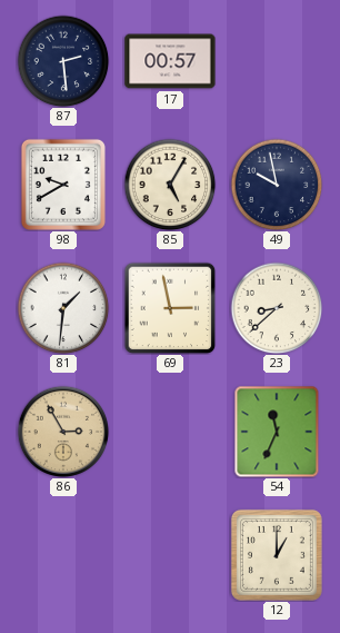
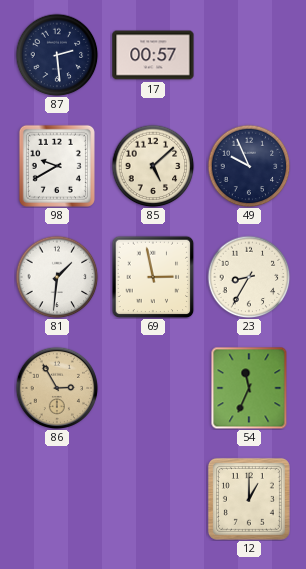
85: 5:05 -> 5:08
49: 9:58 -> 9:56
23: 8:38 -> 8:35
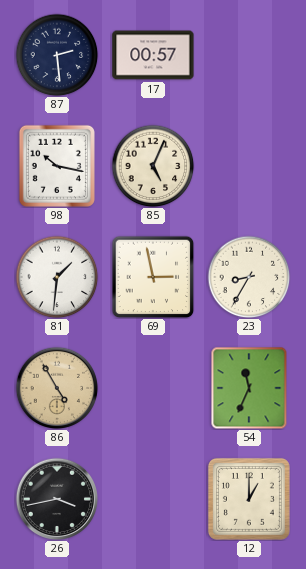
98: 9:40 -> 10:17
85: 5:08 -> 5:04
49: 9:56 -> none
86: 2:55 -> 4:55
26: none -> 3:43
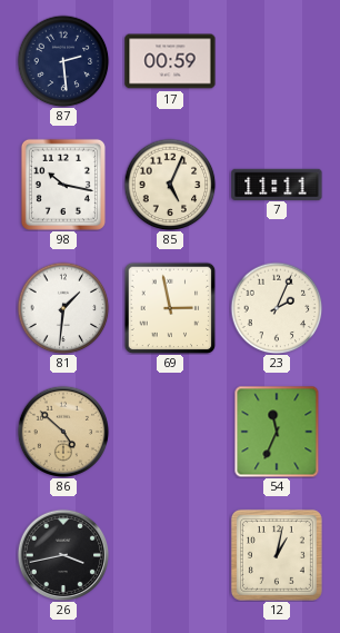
17: 00:57 -> 00:59
7: none -> 11:11
23: 8:35 -> 2:04
86: 4:55 -> 4:52
12: 1:00 -> 1:02
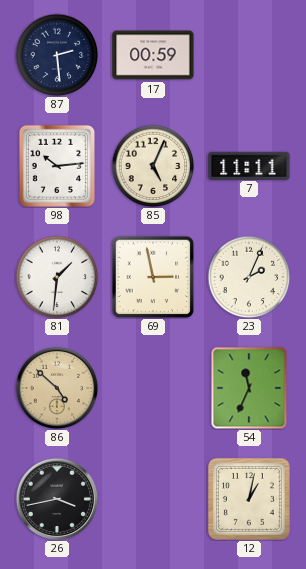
98: 10:17 -> 10:14
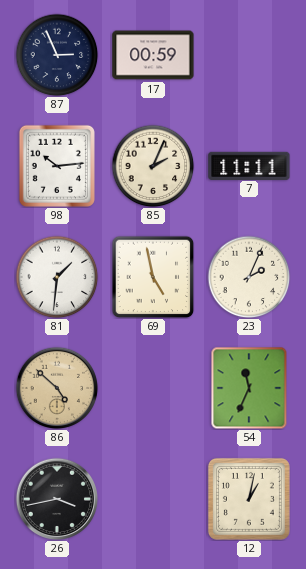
87: 2:29 -> 2:56
85: 5:04 -> 2:04
69: 2:58 -> 4:58
